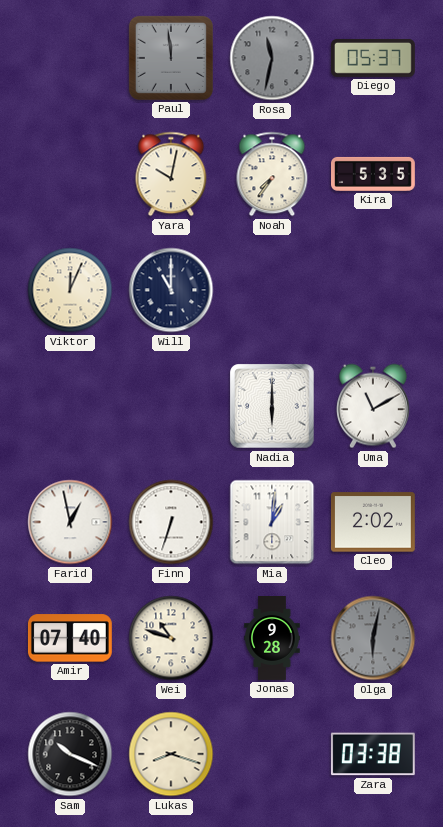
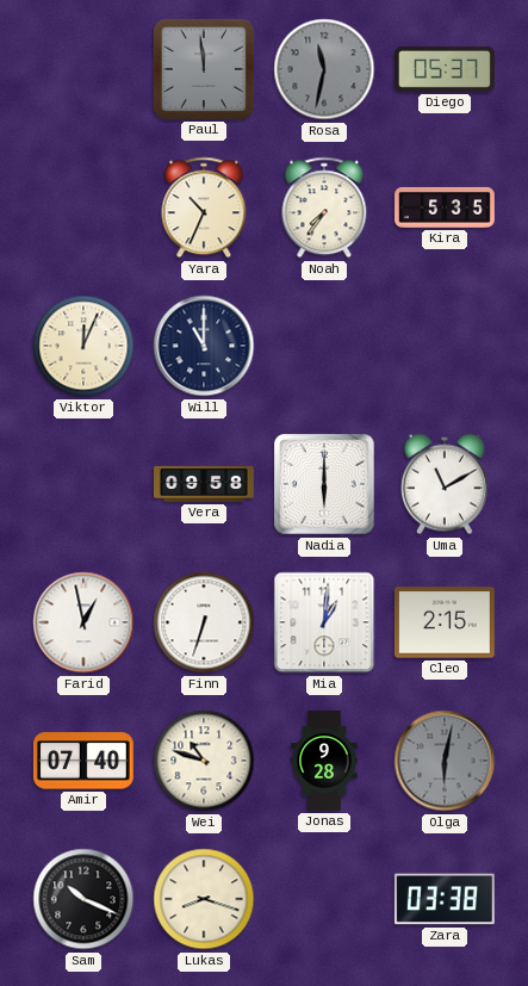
Yara: 10:02 -> 10:34
Vera: none -> 09:58
Cleo: 2:02 -> 2:15
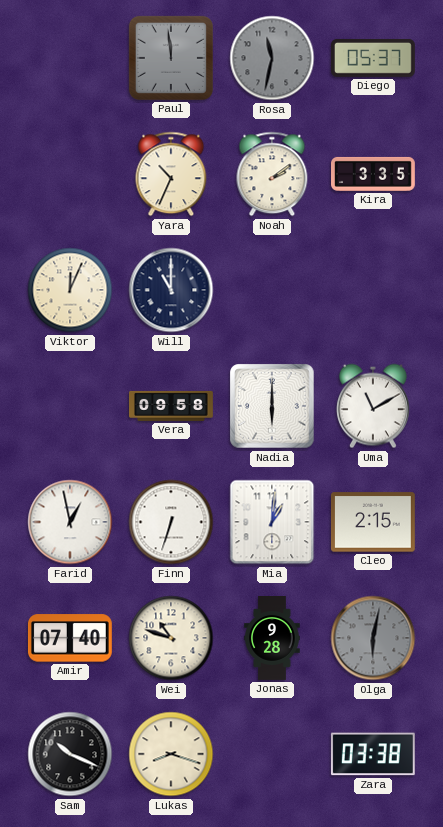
Noah: 7:36 -> 2:09
Kira: 5:35 -> 3:35
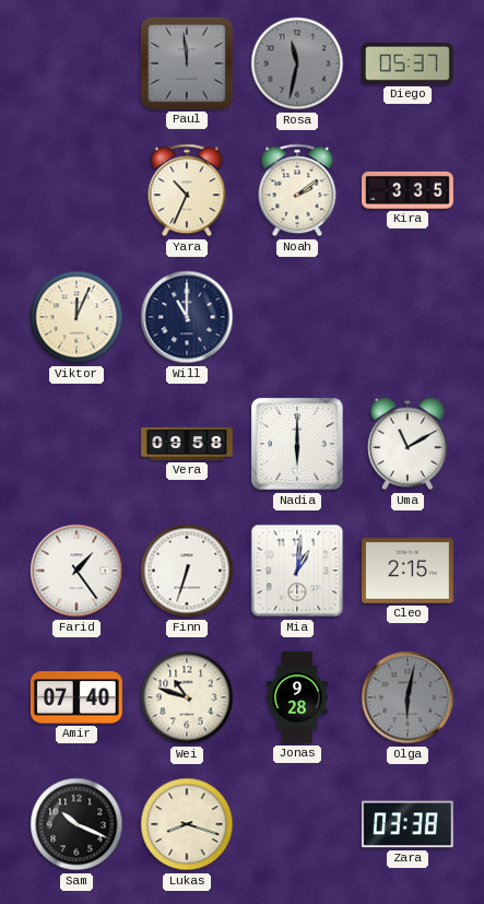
Farid: 12:58 -> 1:24
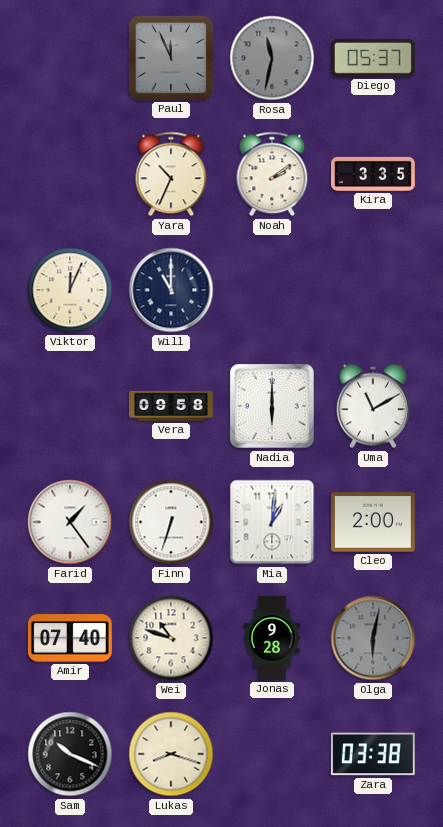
Paul: 11:59 -> 11:56
Cleo: 2:15 -> 2:00
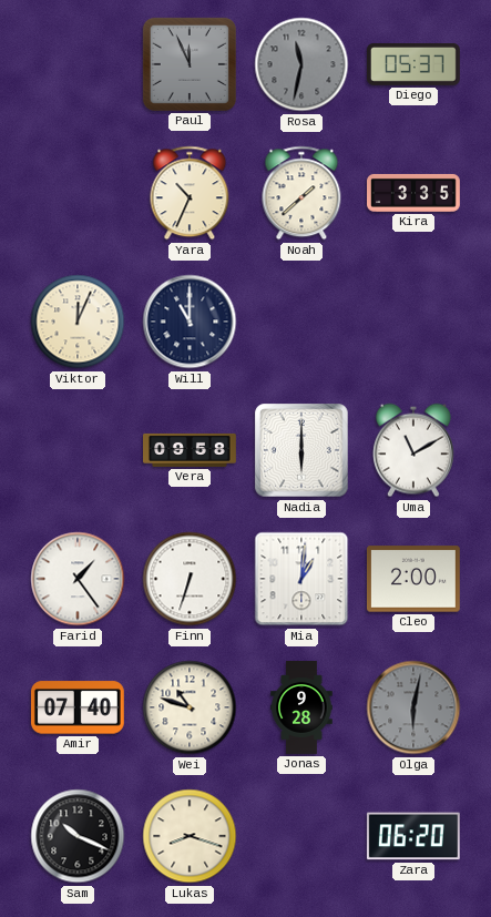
Noah: 2:09 -> 1:38
Zara: 03:38 -> 06:20
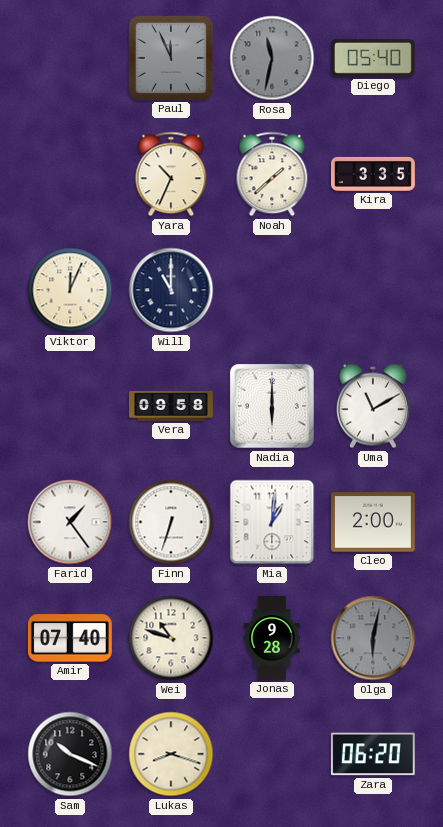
Diego: 05:37 -> 05:40
